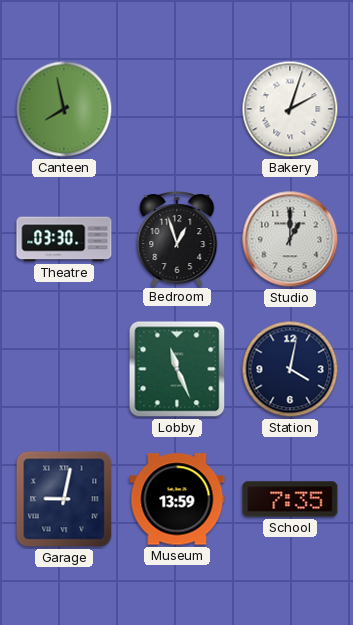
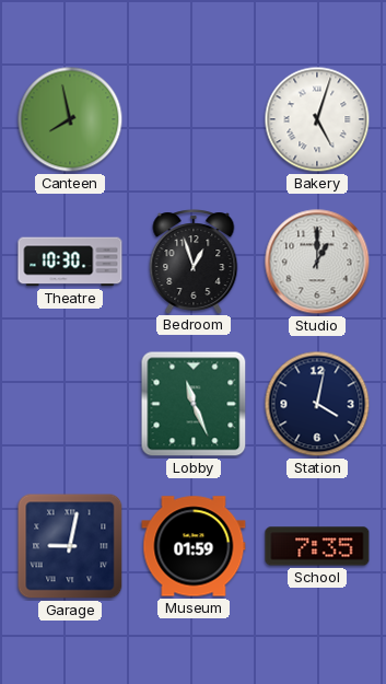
Bakery: 2:03 -> 5:03
Theatre: 03:30 -> 10:30
Museum: 13:59 -> 01:59
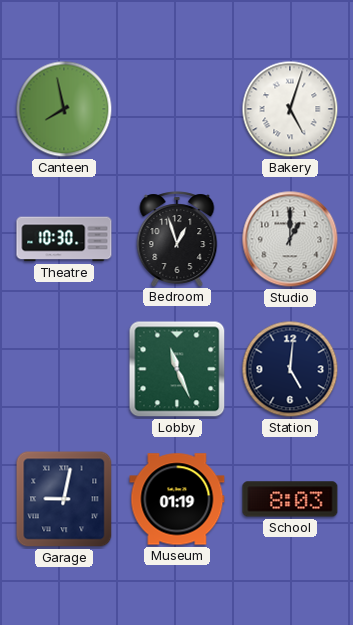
Station: 4:02 -> 5:01
Museum: 01:59 -> 01:19
School: 7:35 -> 8:03
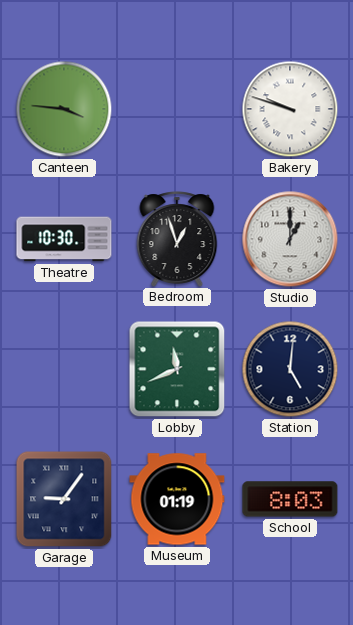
Canteen: 7:58 -> 3:46
Bakery: 5:03 -> 9:48
Lobby: 11:26 -> 11:41
Garage: 9:02 -> 9:06
